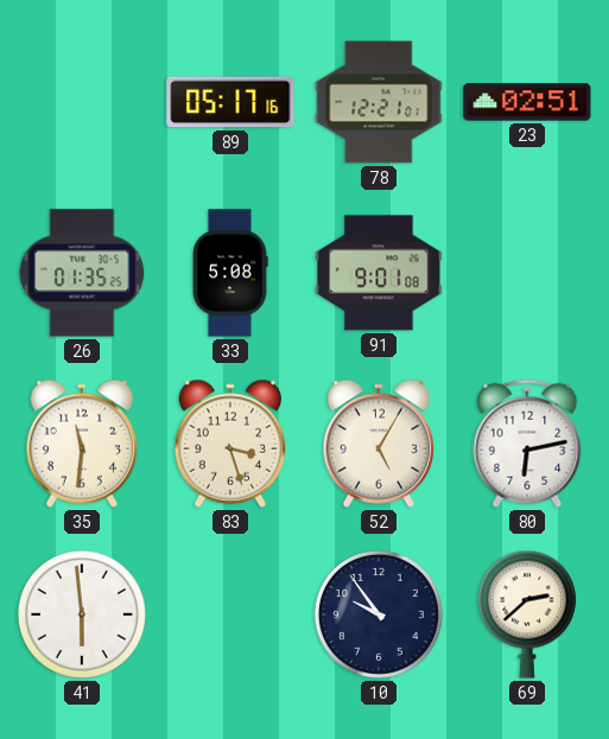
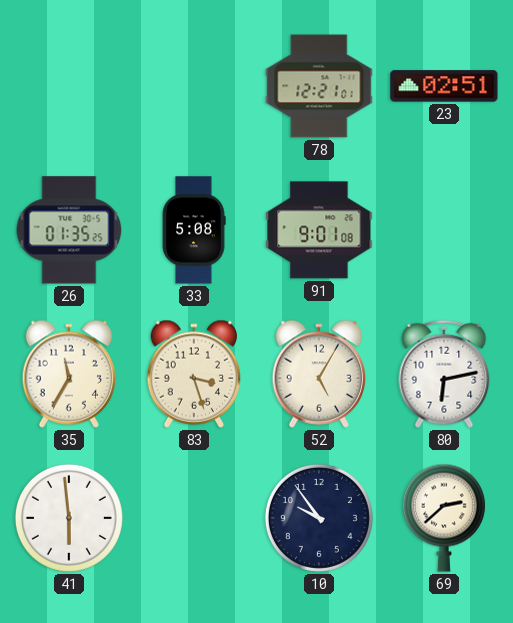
89: 05:17 -> none
35: 11:31 -> 11:35
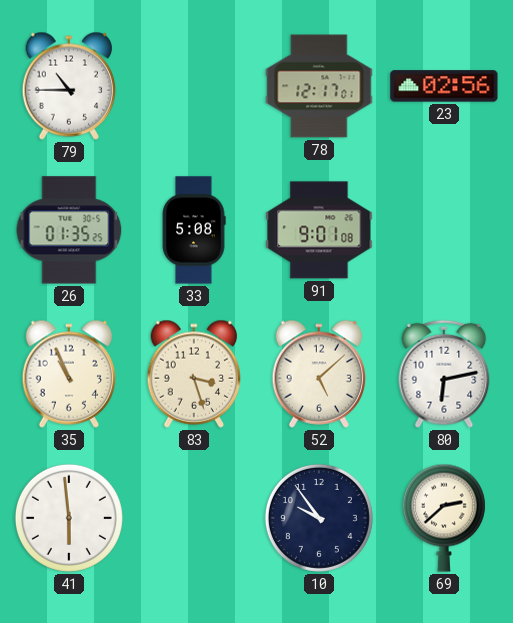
79: none -> 10:45
78: 12:21 -> 12:17
23: 02:51 -> 02:56
35: 11:35 -> 10:56
52: 5:05 -> 5:08
